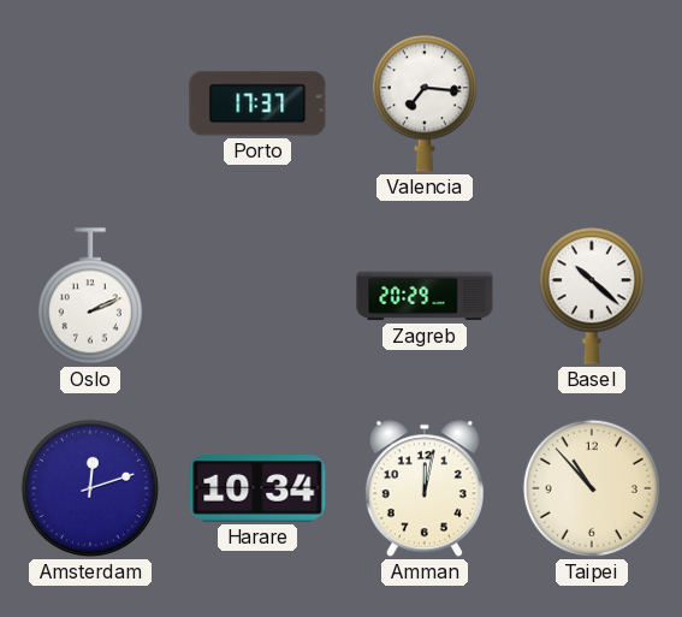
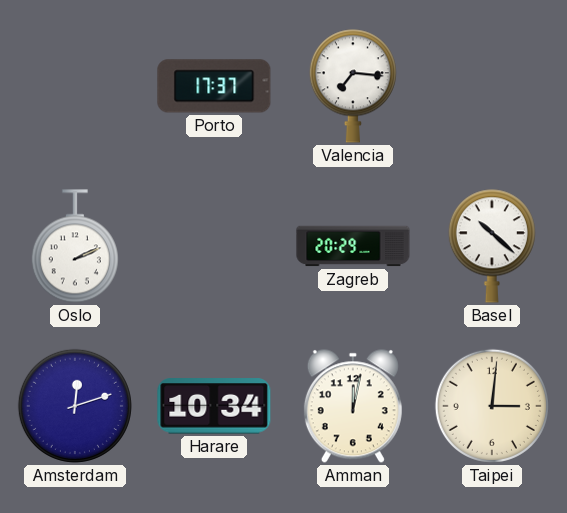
Taipei: 10:53 -> 3:01
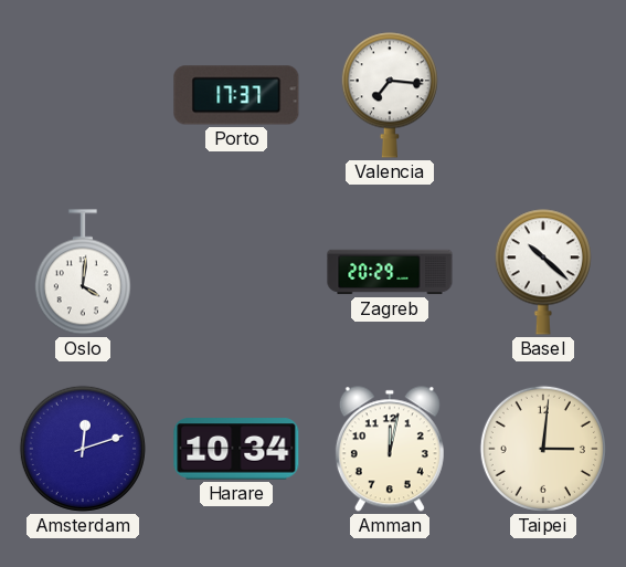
Oslo: 2:11 -> 4:01
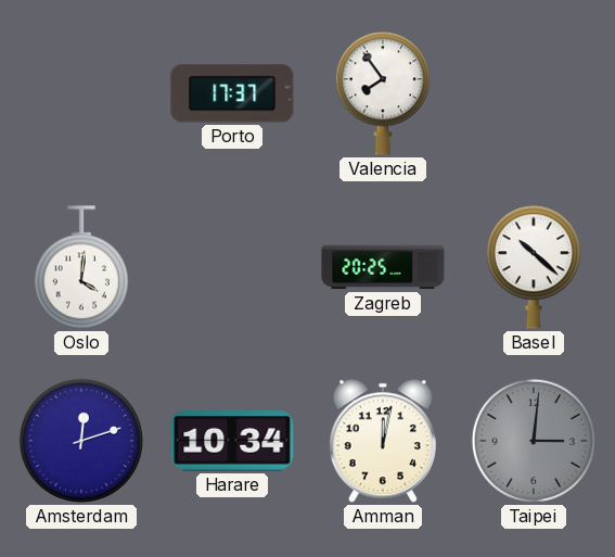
Valencia: 7:16 -> 7:54
Zagreb: 20:29 -> 20:25
Taipei dial: cream -> grey
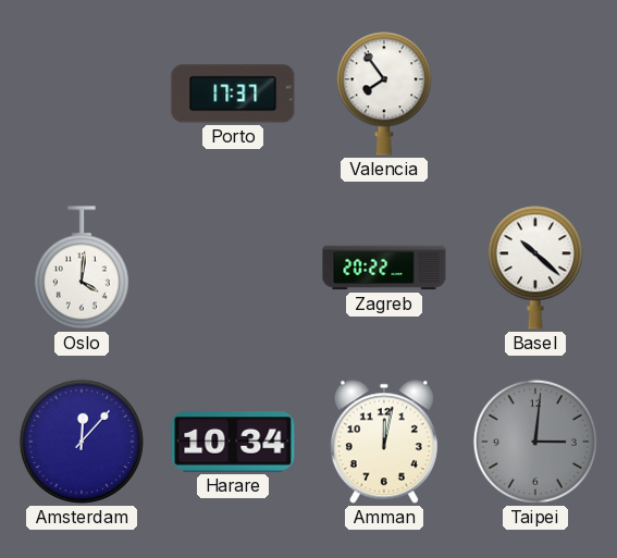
Zagreb: 20:25 -> 20:22
Amsterdam: 12:12 -> 12:07
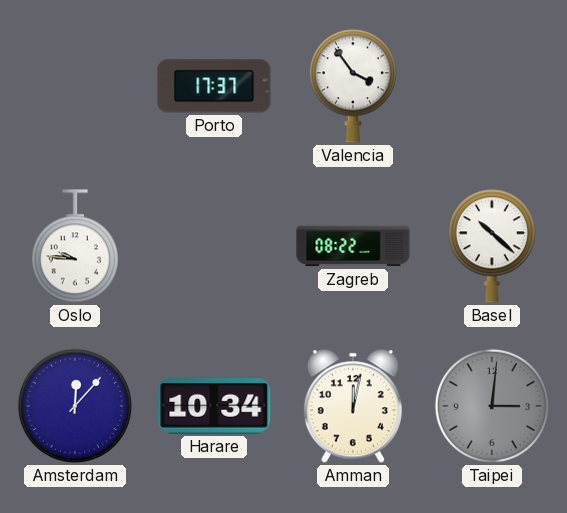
Valencia: 7:54 -> 3:54
Oslo: 4:01 -> 9:46
Zagreb: 20:22 -> 08:22
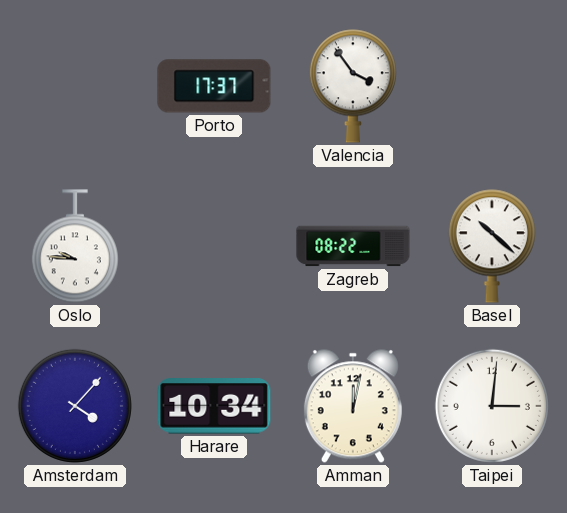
Amsterdam: 12:07 -> 4:07
Taipei dial: grey -> white
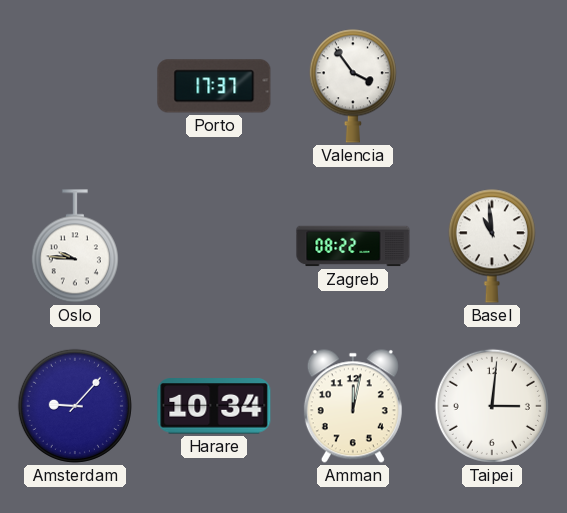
Basel: 10:22 -> 10:59
Amsterdam: 4:07 -> 9:07
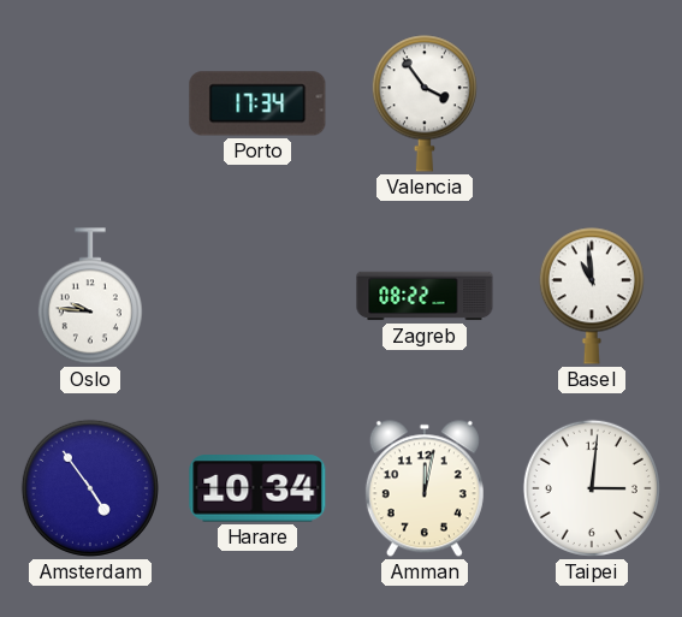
Porto: 17:37 -> 17:34
Amsterdam: 9:07 -> 4:54
